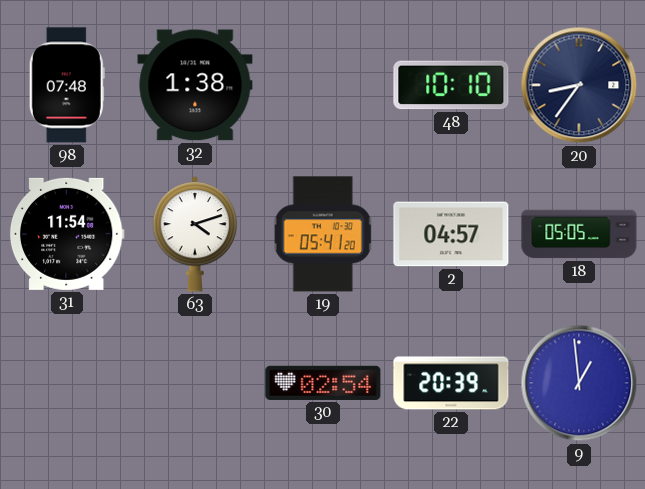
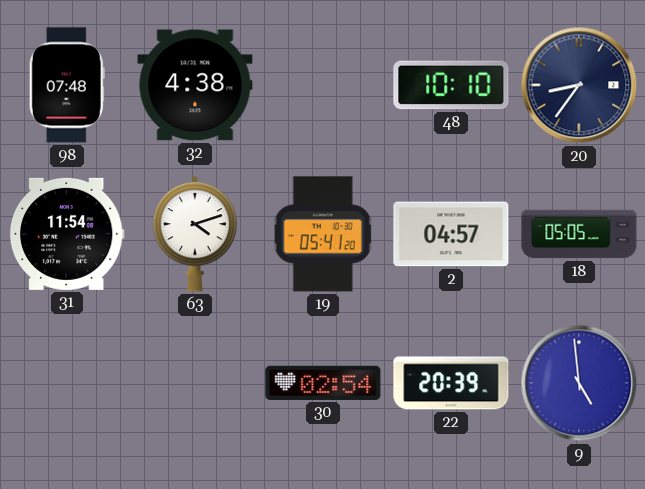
32: 1:38 -> 4:38
9: 12:59 -> 4:59
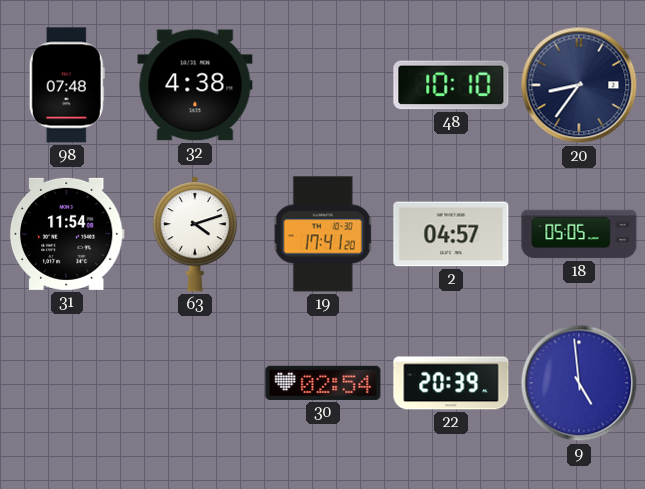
19: 05:41 -> 17:41
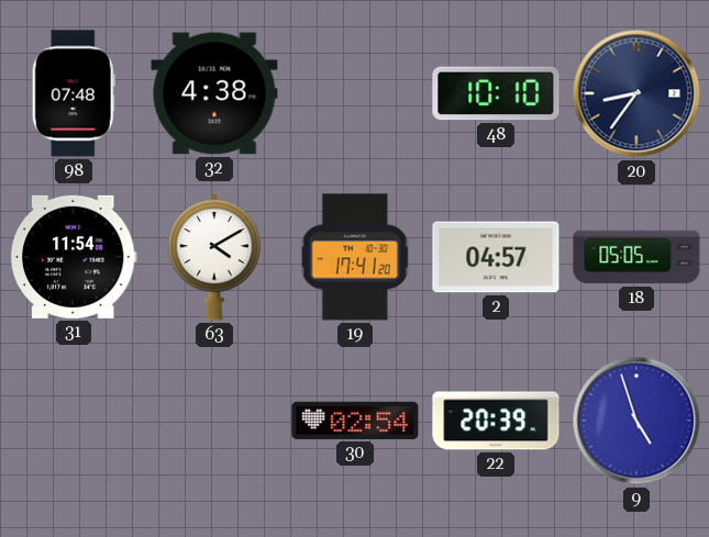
63: 4:12 -> 4:10
9: 4:59 -> 4:57
